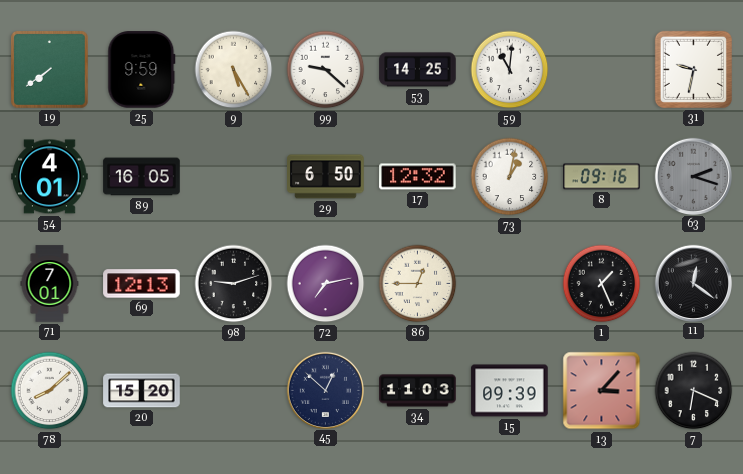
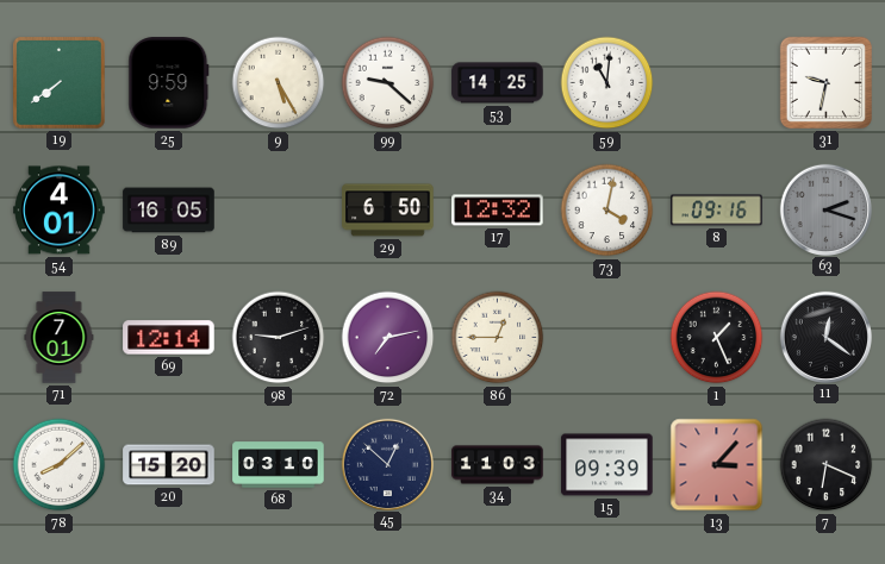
73: 1:02 -> 4:02
69: 12:13 -> 12:14
68: none -> 03:10
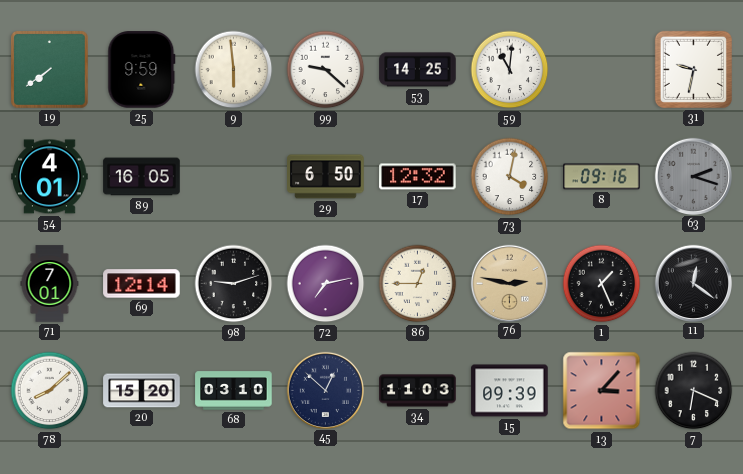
9: 5:25 -> 5:59
76: none -> 2:47
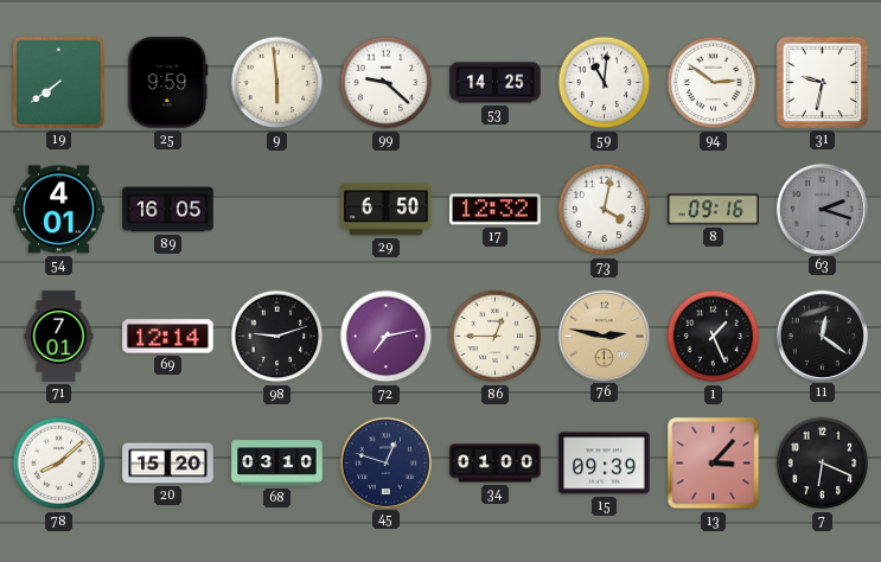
94: none -> 2:51
45: 12:52 -> 12:48
34: 11:03 -> 01:00
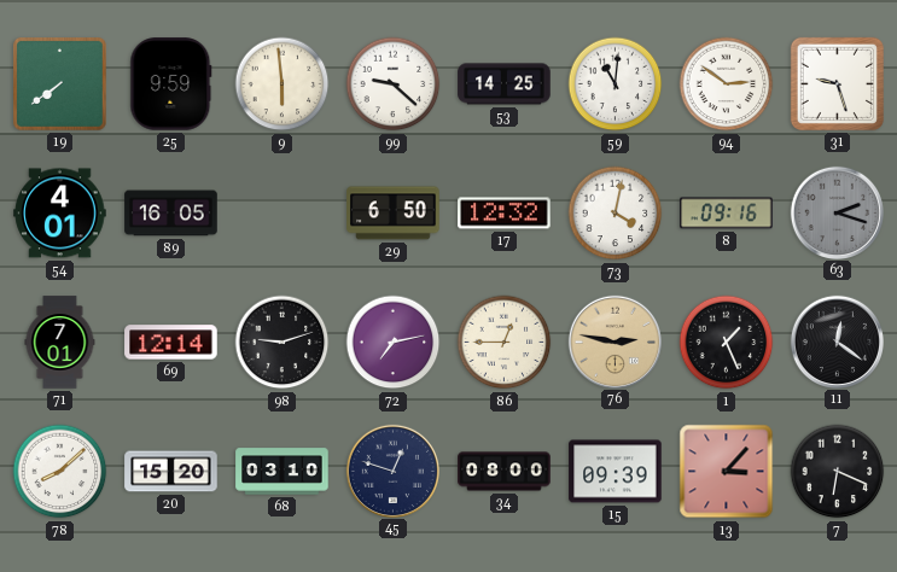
31: 9:32 -> 9:27
34: 01:00 -> 08:00
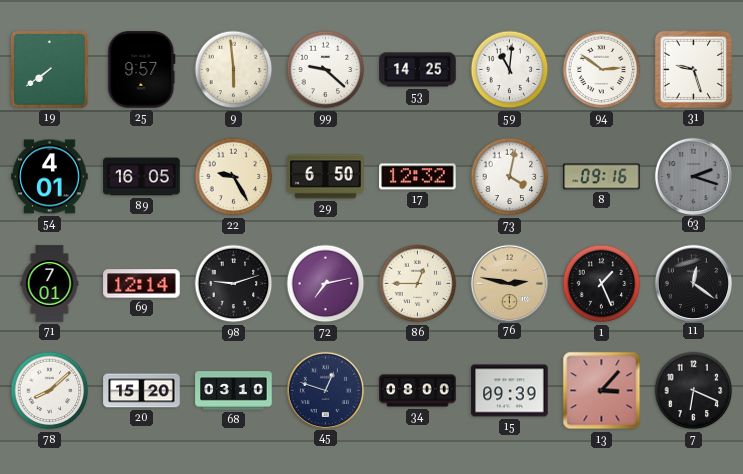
25: 9:59 -> 9:57
22: none -> 9:25
